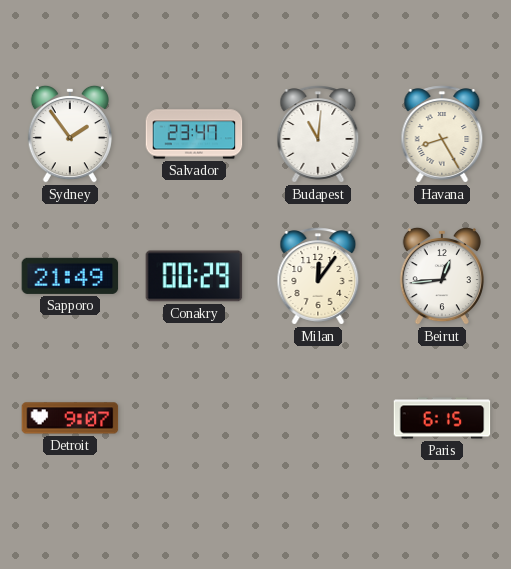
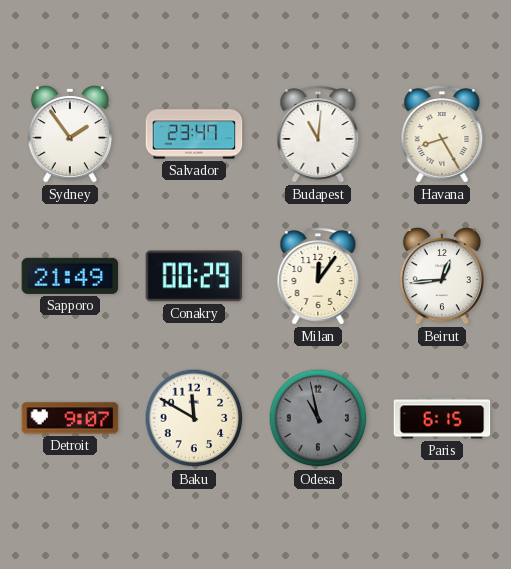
Baku: none -> 11:50
Odesa: none -> 10:58
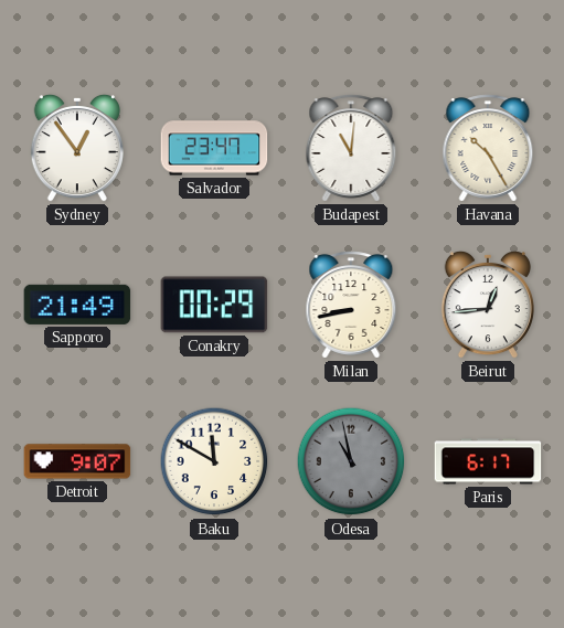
Sydney: 1:54 -> 12:54
Havana: 8:25 -> 10:25
Milan: 12:06 -> 8:43
Paris: 6:15 -> 6:17
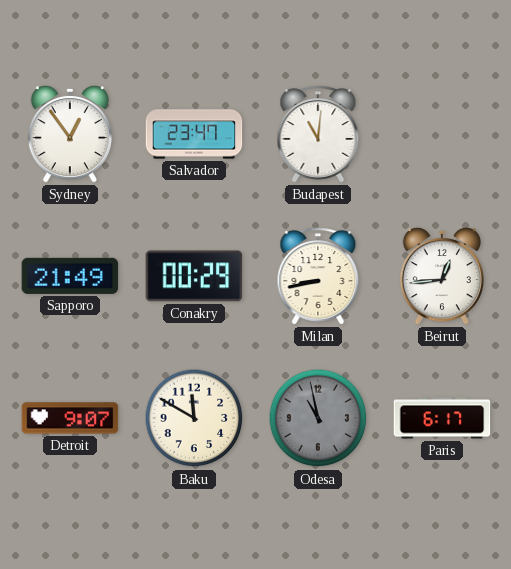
Havana: 10:25 -> none
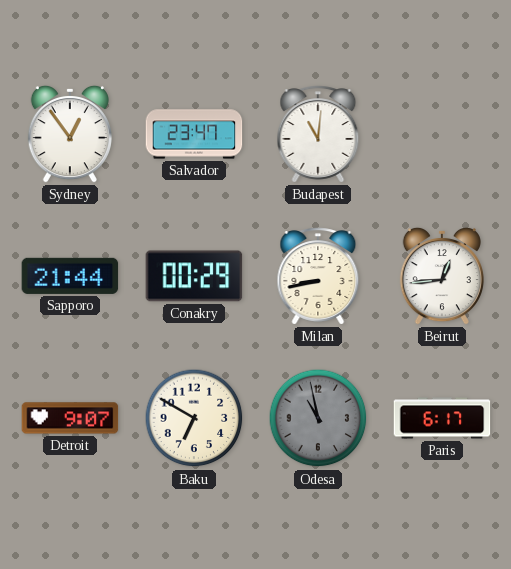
Sapporo: 21:49 -> 21:44
Baku: 11:50 -> 6:50
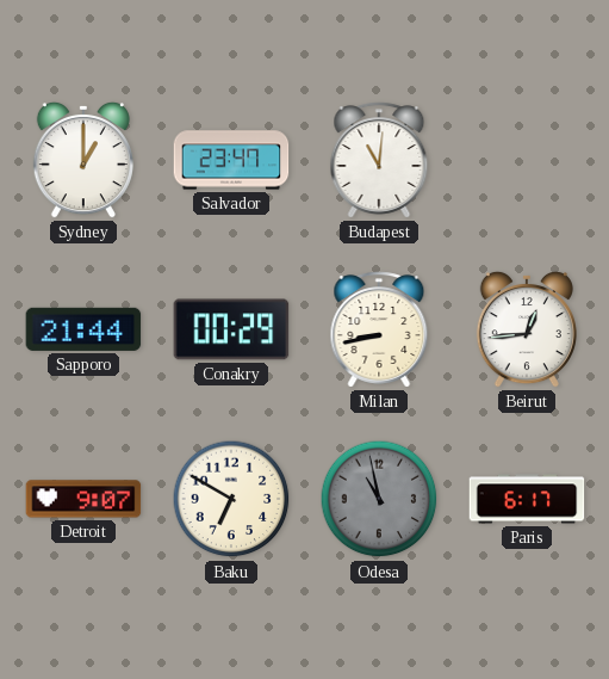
Sydney: 12:54 -> 1:00
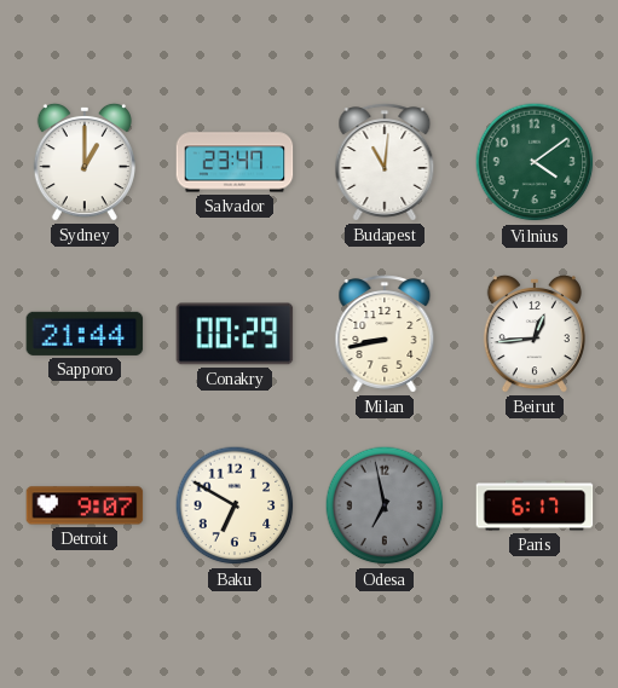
Vilnius: none -> 4:09
Odesa: 10:58 -> 6:58
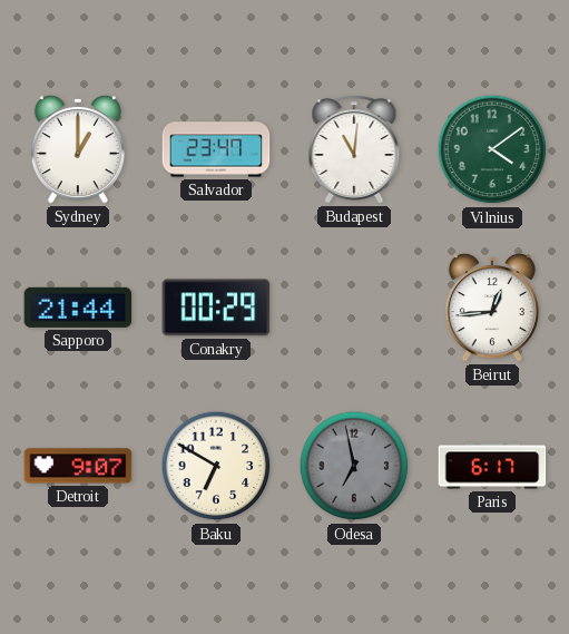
Milan: 8:43 -> none
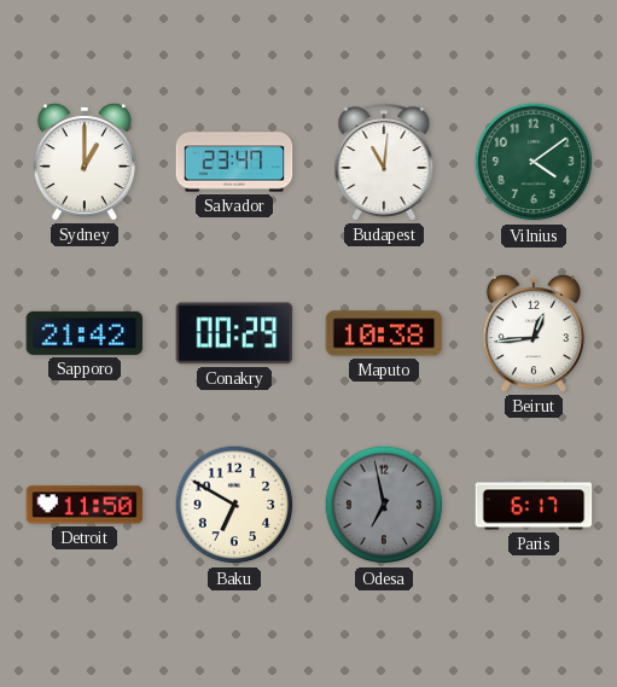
Sapporo: 21:44 -> 21:42
Maputo: none -> 10:38
Detroit: 9:07 -> 11:50
